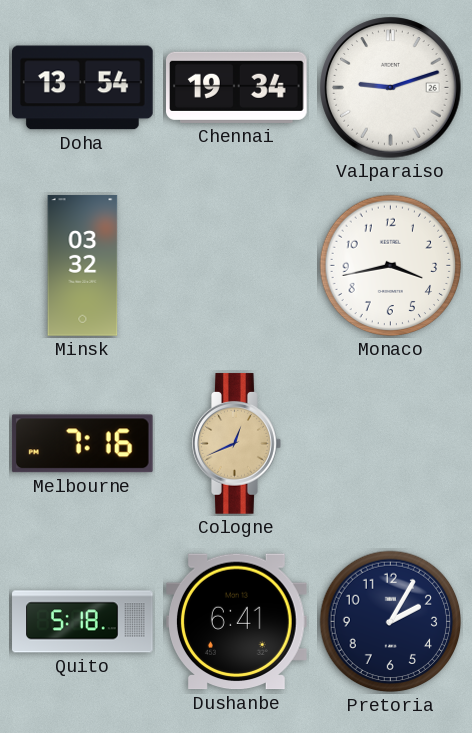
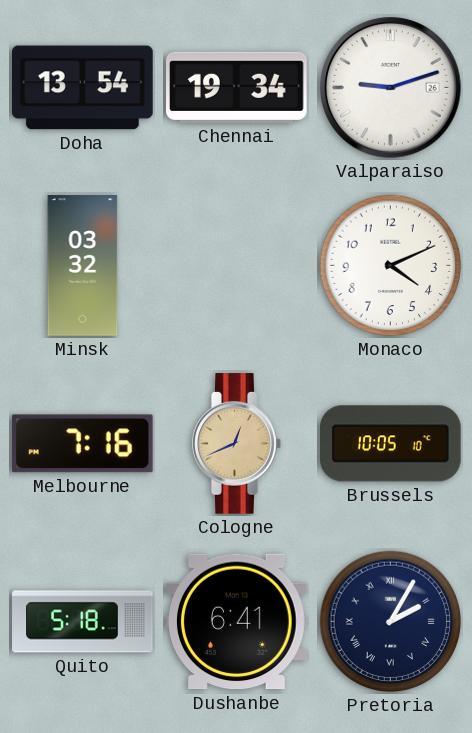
Monaco: 3:43 -> 4:11
Brussels: none -> 10:05
Pretoria numerals: Arabic -> Roman
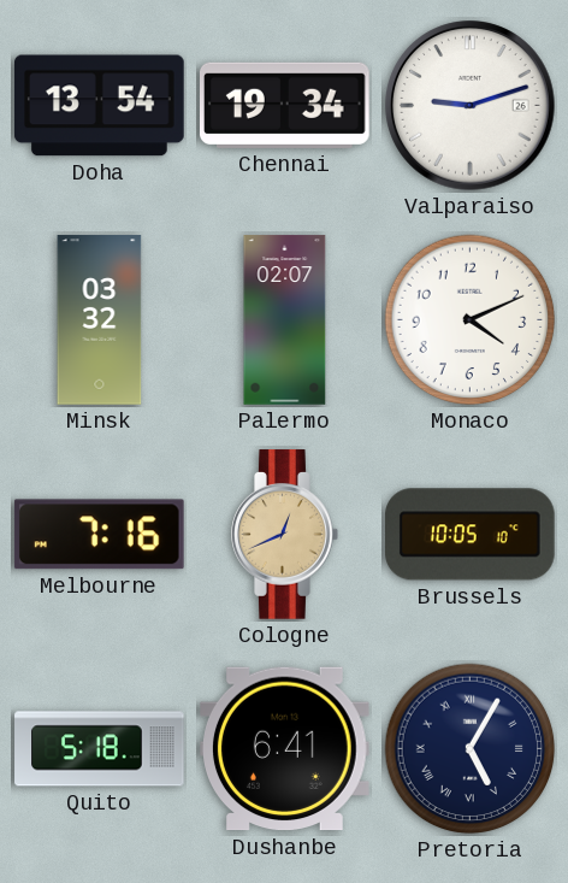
Palermo: none -> 02:07
Pretoria: 2:05 -> 5:05
